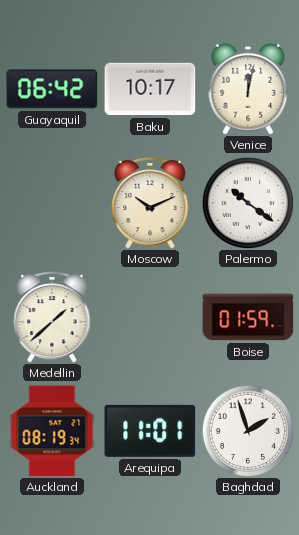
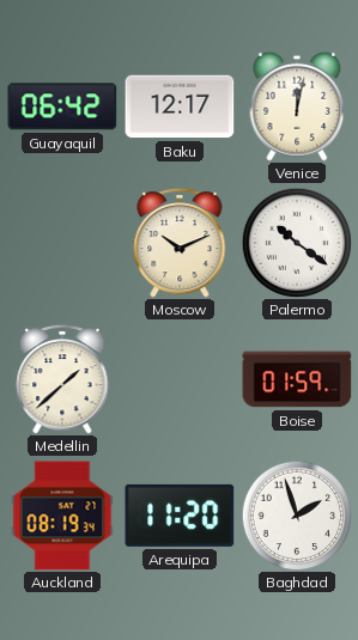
Baku: 10:17 -> 12:17
Arequipa: 11:01 -> 11:20
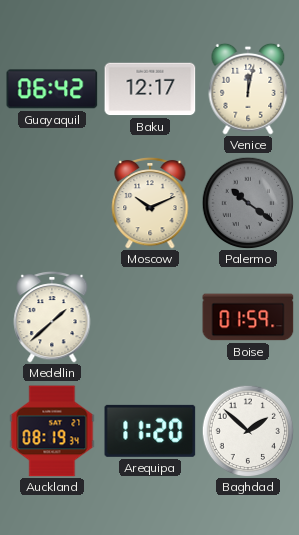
Palermo dial: white -> grey
Baghdad: 1:57 -> 1:52
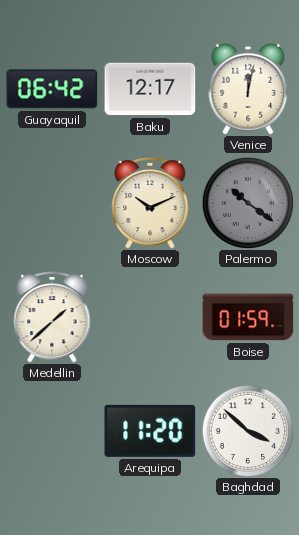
Auckland: 08:19 -> none
Baghdad: 1:52 -> 3:52
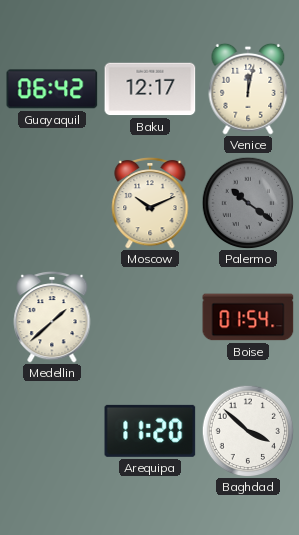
Boise: 01:59 -> 01:54
